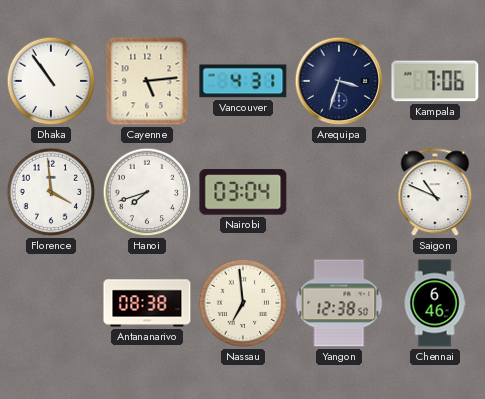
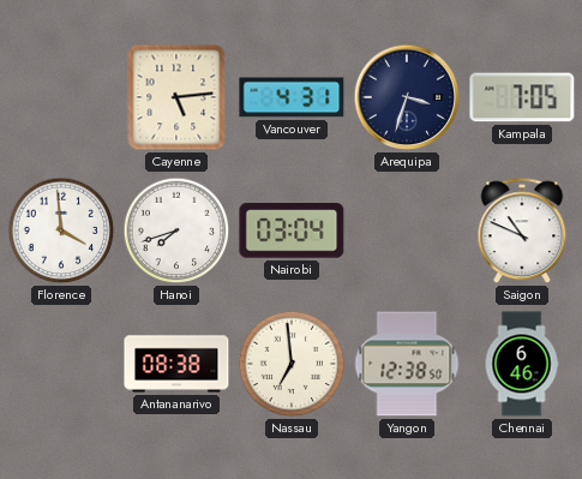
Dhaka: 10:54 -> none
Kampala: 7:06 -> 7:05
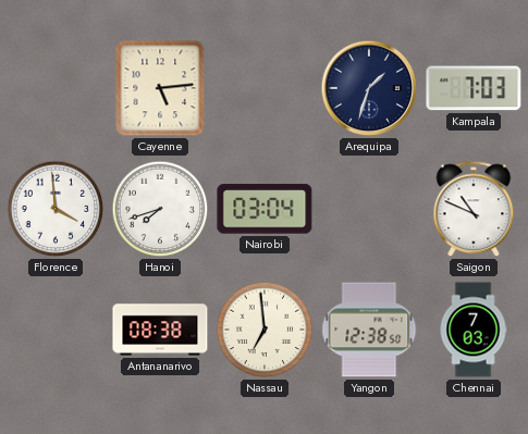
Vancouver: 4:31 -> none
Arequipa: 3:33 -> 1:33
Kampala: 7:05 -> 7:03
Chennai: 6:46 -> 7:03
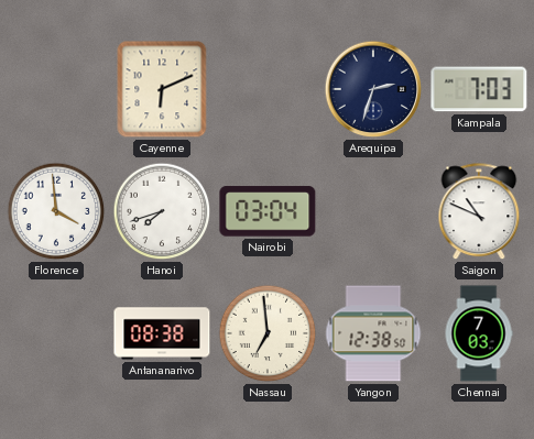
Cayenne: 5:14 -> 6:11
Arequipa: 1:33 -> 2:33
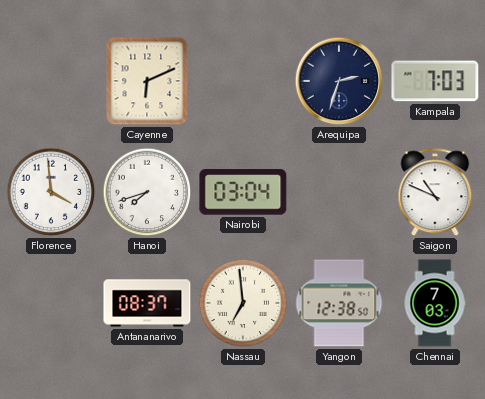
Antananarivo: 08:38 -> 08:37
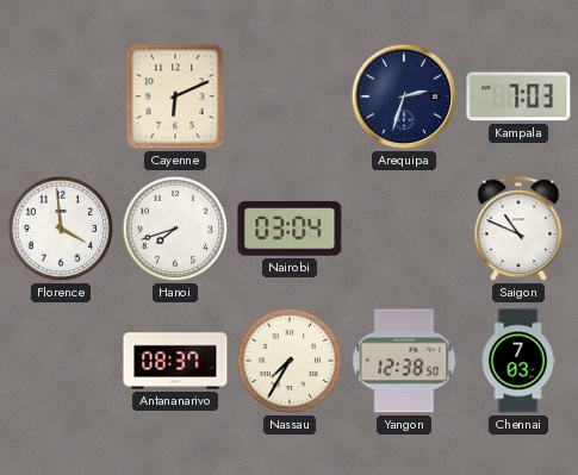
Nassau: 6:59 -> 7:35
